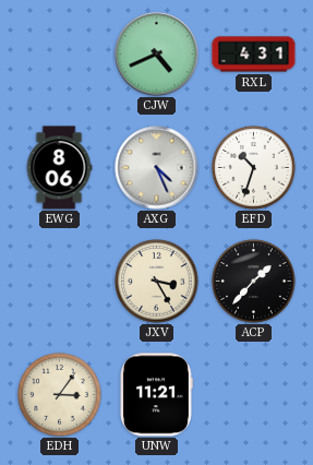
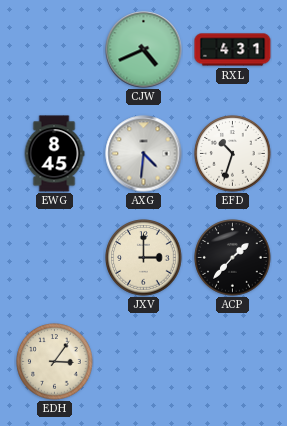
EWG: 8:06 -> 8:45
AXG: 4:26 -> 4:31
JXV: 3:25 -> 3:00
UNW: 11:21 -> none
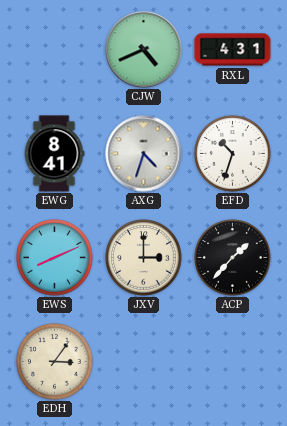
EWG: 8:45 -> 8:41
AXG: 4:31 -> 4:33
EWS: none -> 8:11
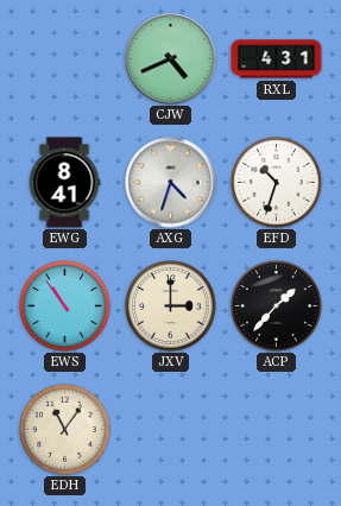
EWS: 8:11 -> 10:54
EDH: 3:06 -> 11:06
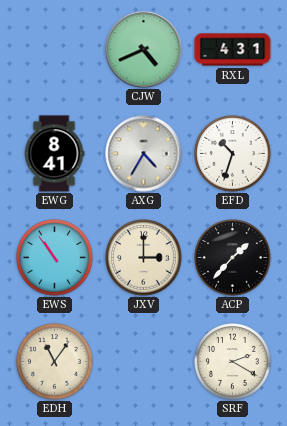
AXG: 4:33 -> 4:35
SRF: none -> 2:20
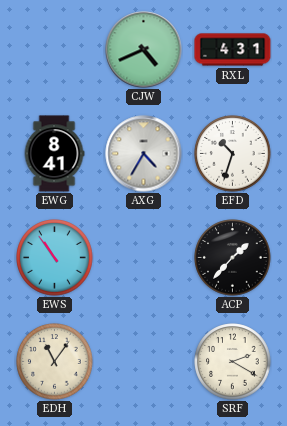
JXV: 3:00 -> none
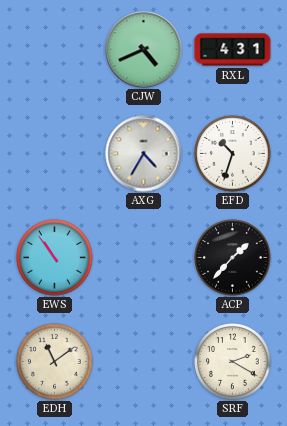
EWG: 8:41 -> none
EDH: 11:06 -> 11:09
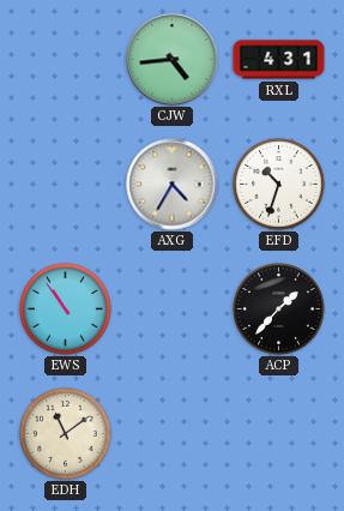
CJW: 4:41 -> 4:44
SRF: 2:20 -> none
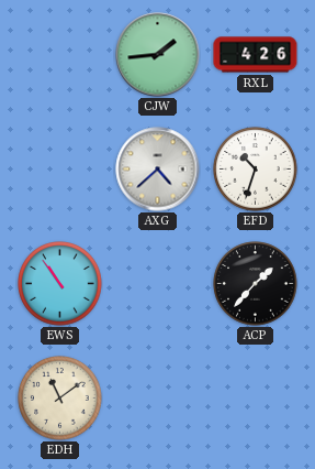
CJW: 4:44 -> 1:44
RXL: 4:31 -> 4:26
AXG: 4:35 -> 4:38
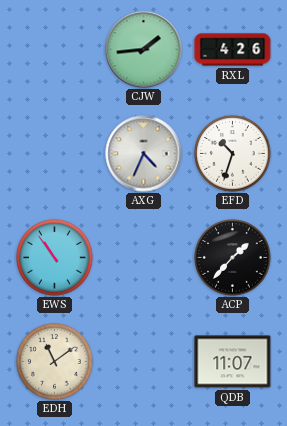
AXG: 4:38 -> 4:34
QDB: none -> 11:07
